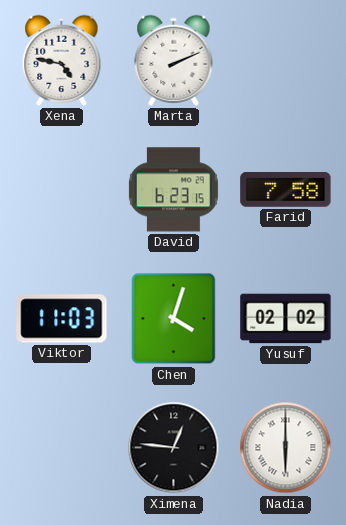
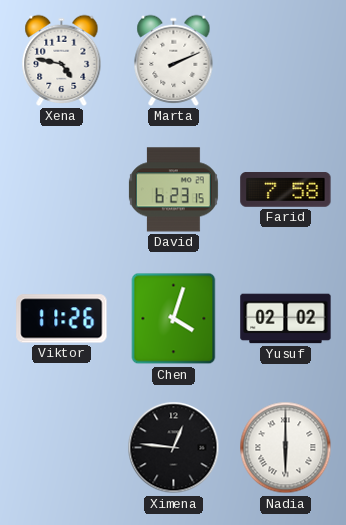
Viktor: 11:03 -> 11:26
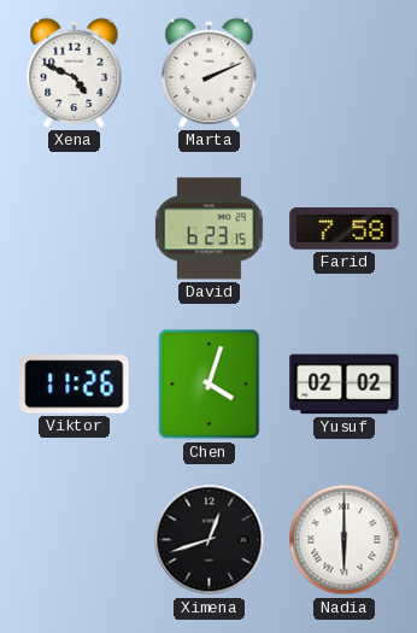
Xena: 4:47 -> 4:49
Ximena: 12:46 -> 12:42
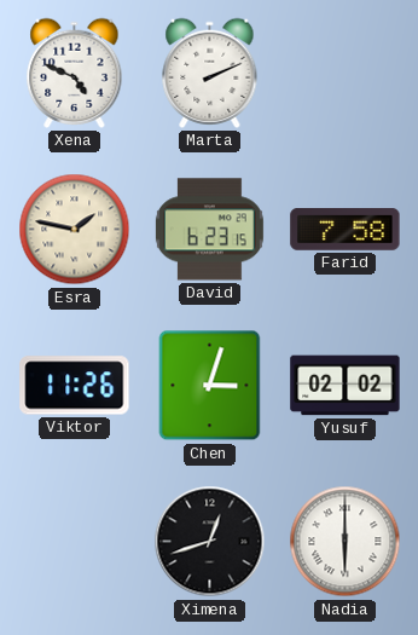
Esra: none -> 1:47
Chen: 4:03 -> 3:03
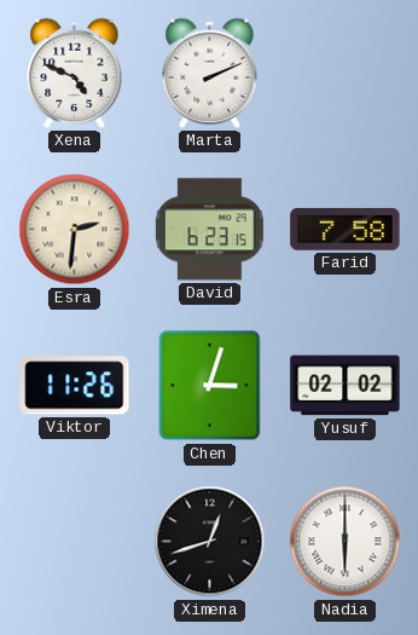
Esra: 1:47 -> 2:31
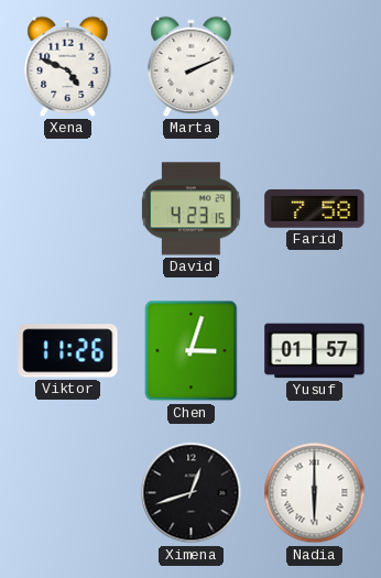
Esra: 2:31 -> none
David: 6:23 -> 4:23
Yusuf: 02:02 -> 01:57
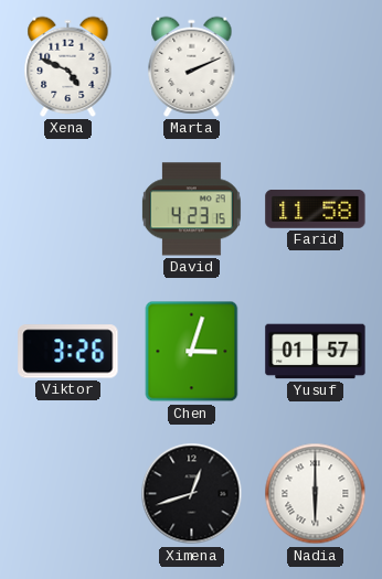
Farid: 7:58 -> 11:58
Viktor: 11:26 -> 3:26
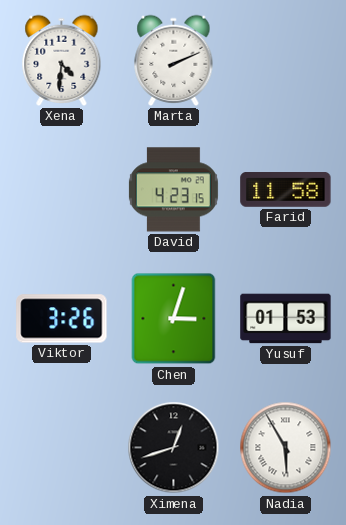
Xena: 4:49 -> 4:31
Yusuf: 01:57 -> 01:53
Nadia: 6:00 -> 5:55
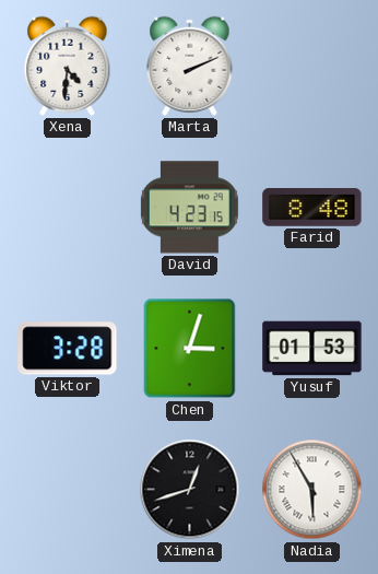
Farid: 11:58 -> 8:48
Viktor: 3:26 -> 3:28
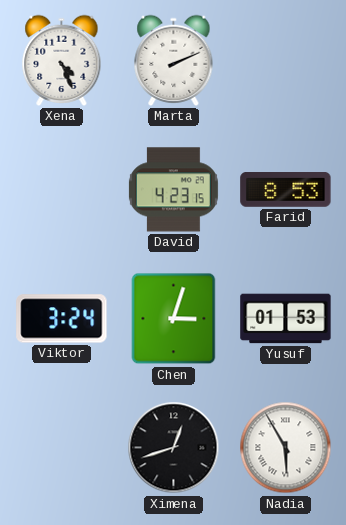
Xena: 4:31 -> 4:26
Farid: 8:48 -> 8:53
Viktor: 3:28 -> 3:24
